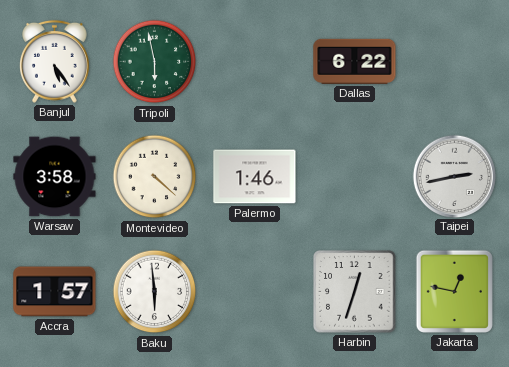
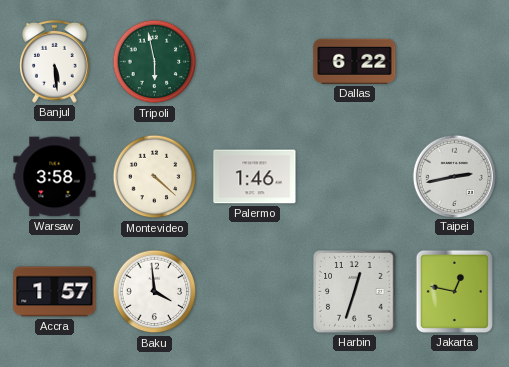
Banjul: 5:24 -> 5:29
Baku: 5:59 -> 3:59
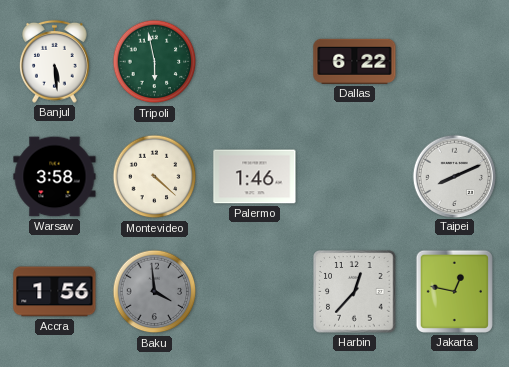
Taipei: 2:43 -> 8:11
Accra: 1:57 -> 1:56
Baku dial: white -> grey
Harbin: 12:33 -> 12:37
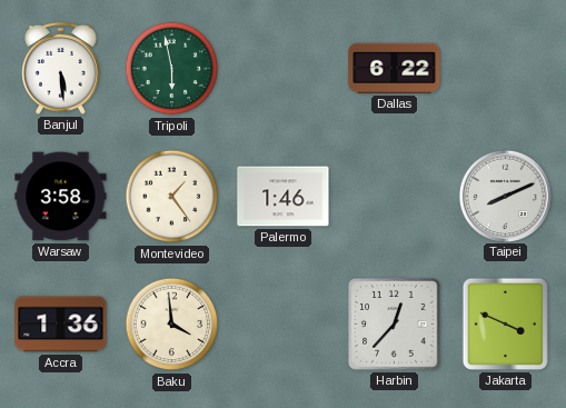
Montevideo: 4:22 -> 1:24
Accra: 1:56 -> 1:36
Baku dial: grey -> cream
Jakarta: 12:47 -> 3:49
